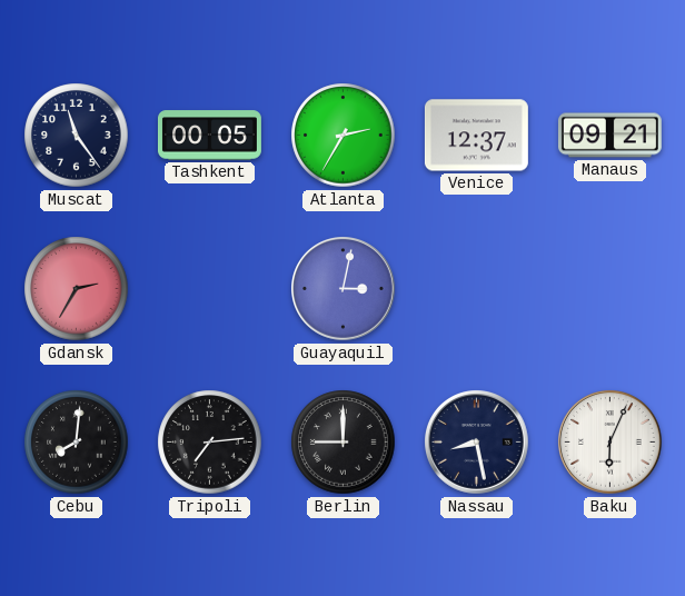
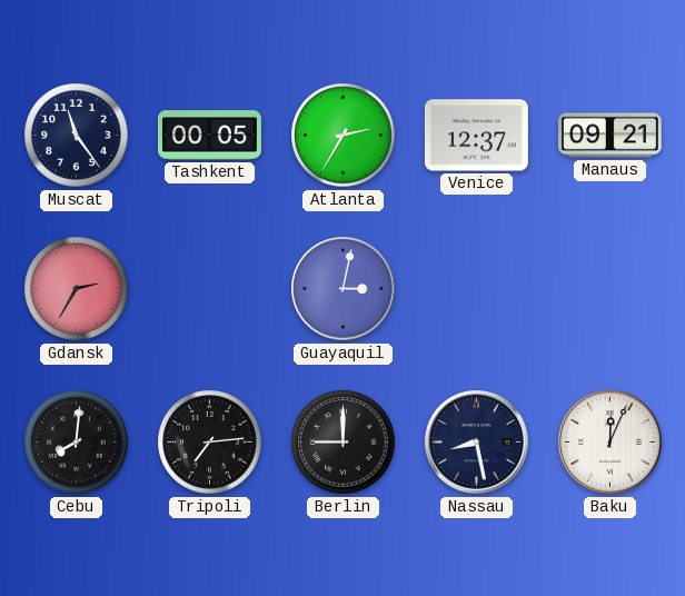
Baku: 6:04 -> 12:04
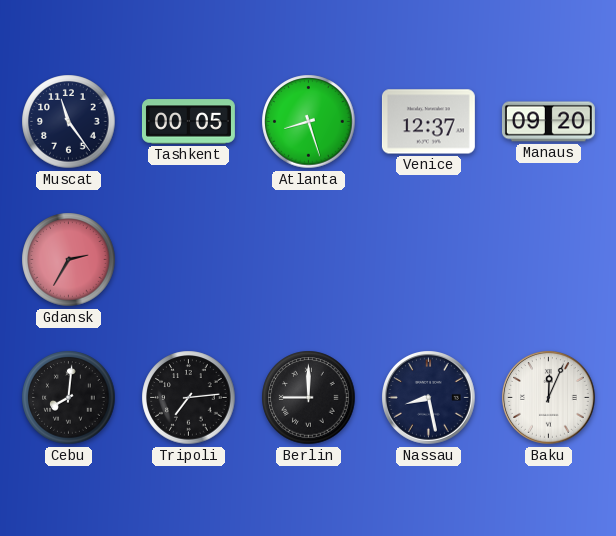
Atlanta: 2:35 -> 8:27
Manaus: 09:21 -> 09:20
Guayaquil: 3:02 -> none
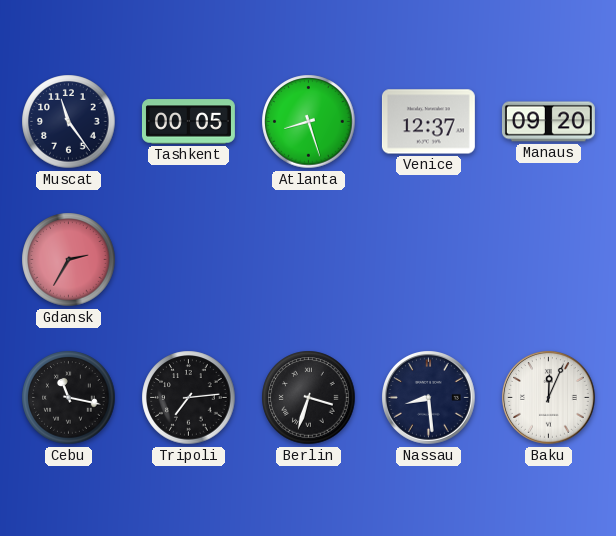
Cebu: 8:01 -> 11:17
Berlin: 9:00 -> 3:33
Nassau: 8:28 -> 8:29
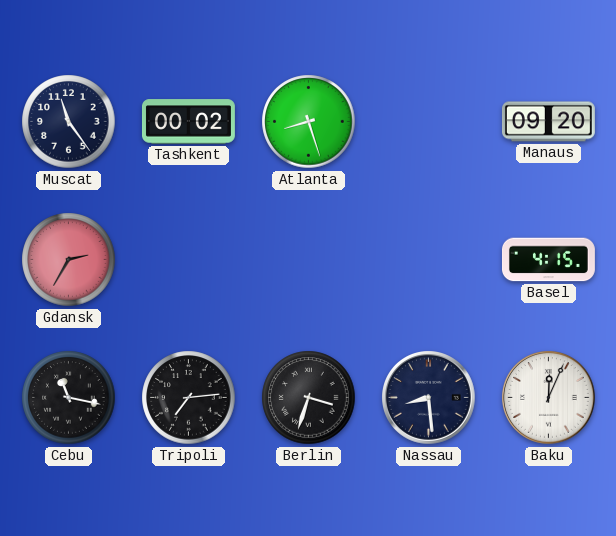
Tashkent: 00:05 -> 00:02
Venice: 12:37 -> none
Basel: none -> 4:15
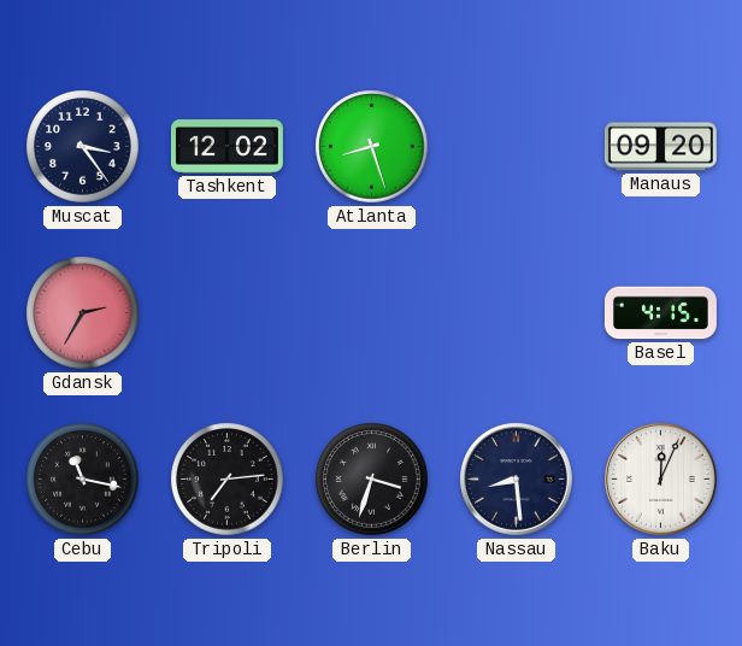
Muscat: 11:24 -> 3:24
Tashkent: 00:02 -> 12:02
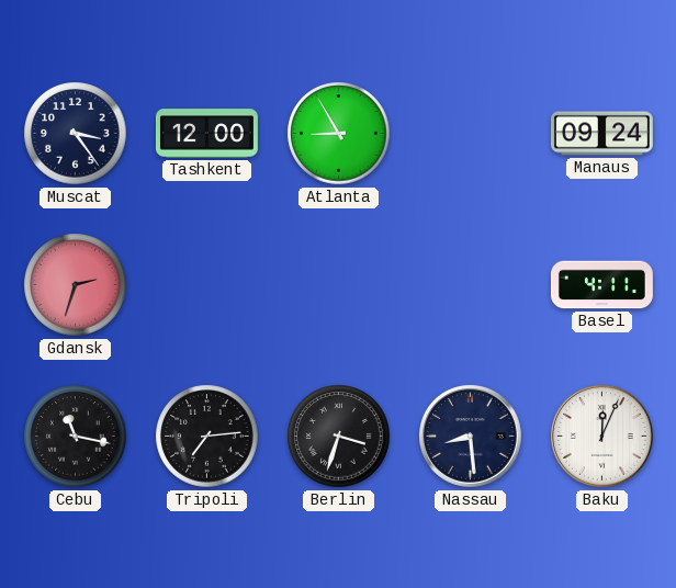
Tashkent: 12:02 -> 12:00
Atlanta: 8:27 -> 8:55
Manaus: 09:20 -> 09:24
Gdansk: 2:35 -> 2:33
Basel: 4:15 -> 4:11
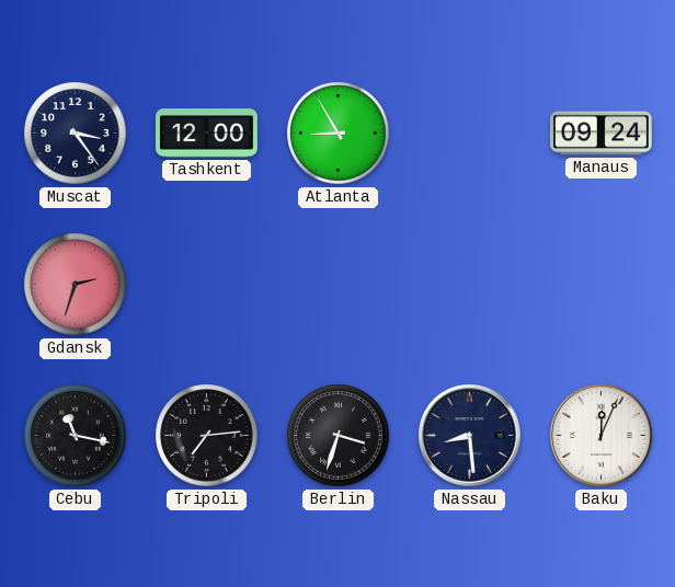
Basel: 4:11 -> none
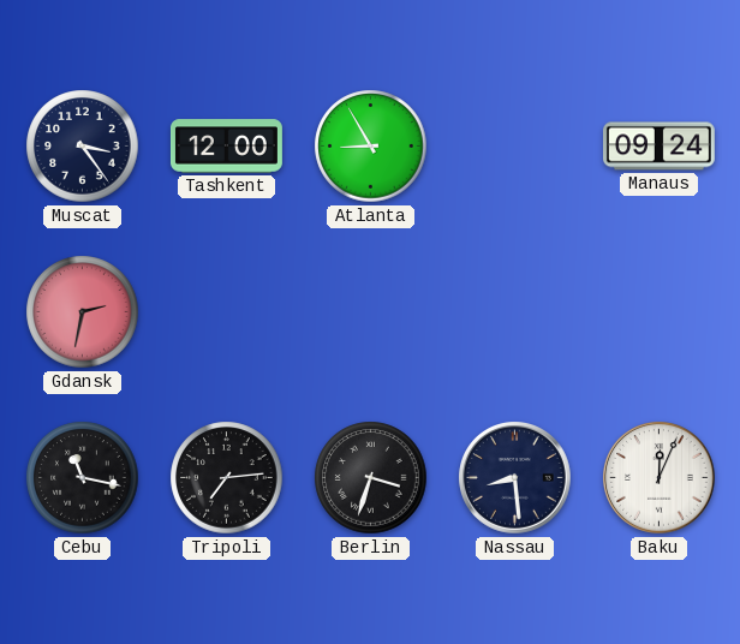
Gdansk: 2:33 -> 2:32
